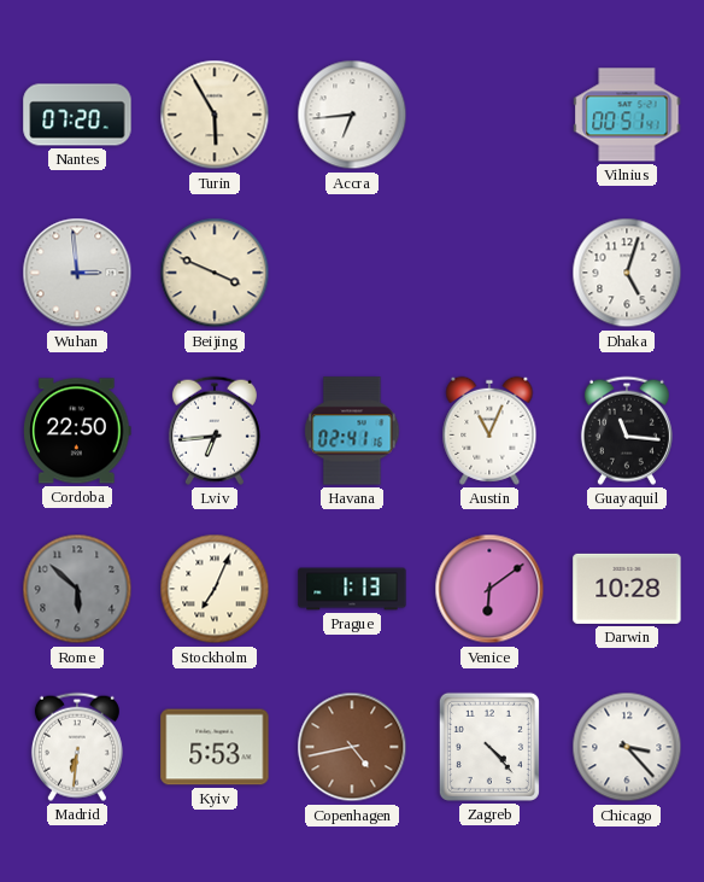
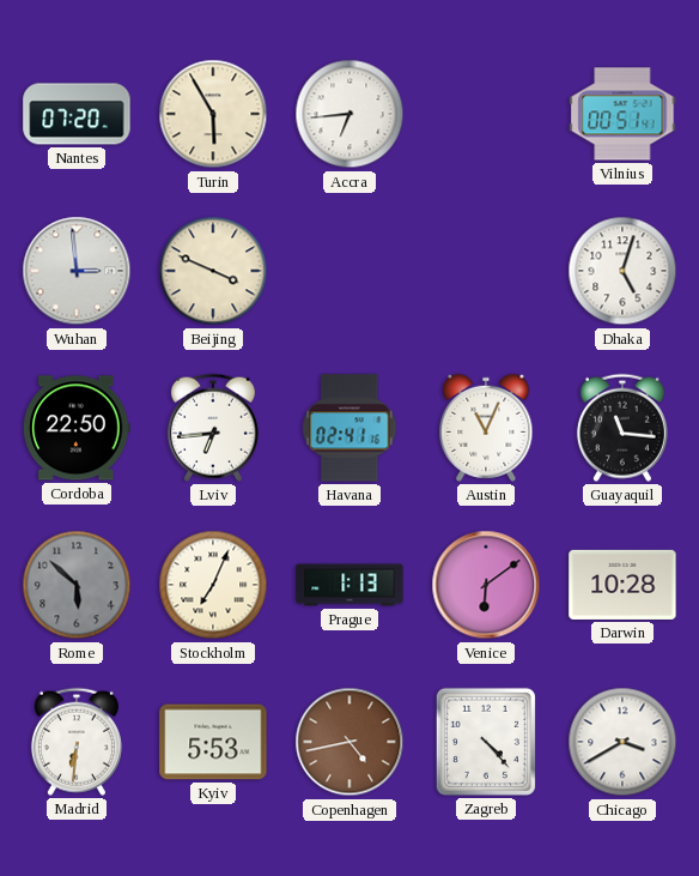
Chicago: 3:23 -> 3:40
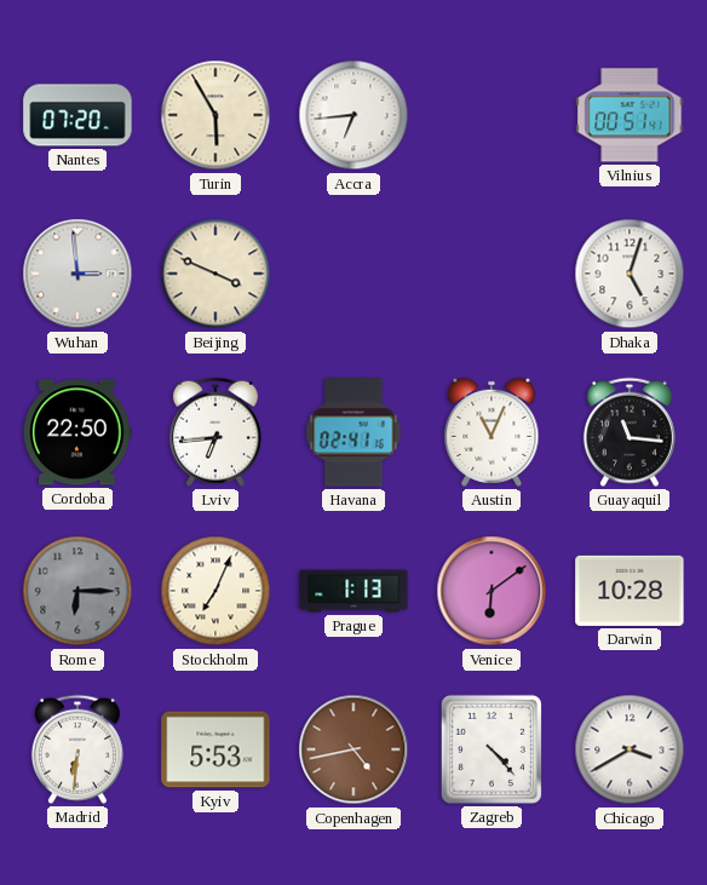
Rome: 5:52 -> 6:15
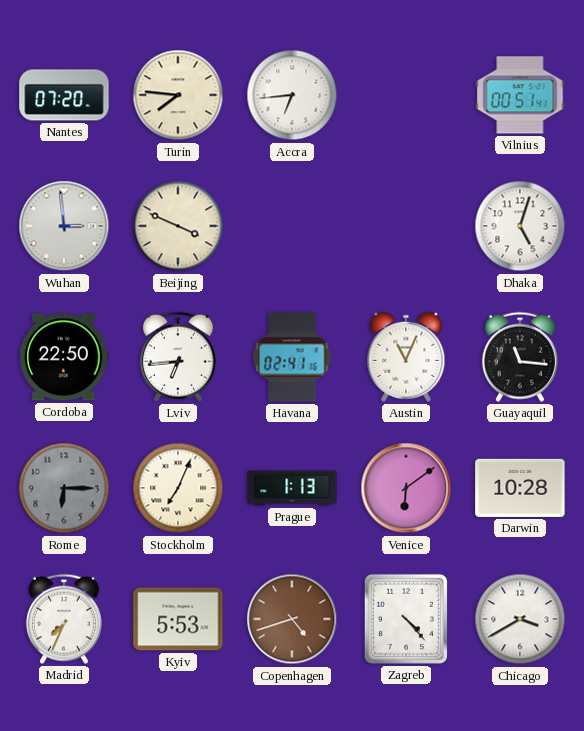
Turin: 5:55 -> 7:46
Madrid: 6:31 -> 7:34
Copenhagen: 4:43 -> 4:42
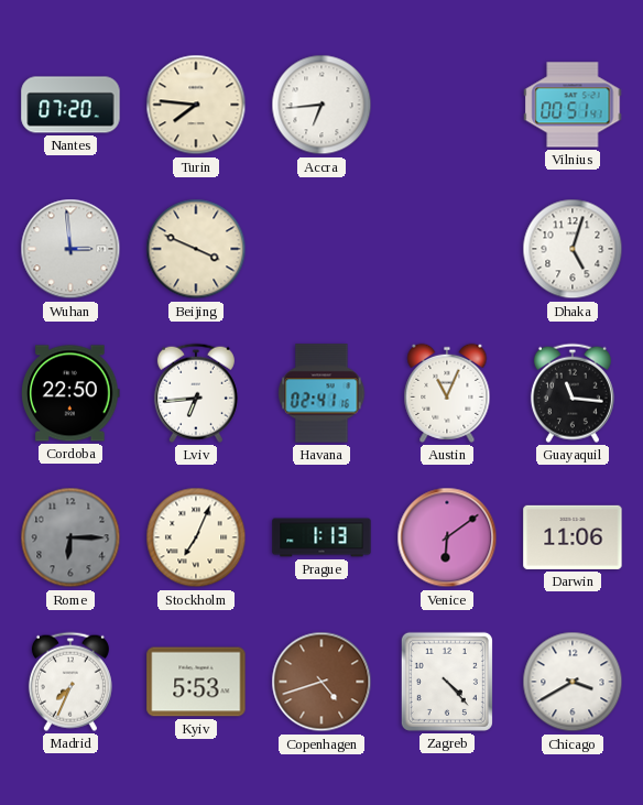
Darwin: 10:28 -> 11:06
